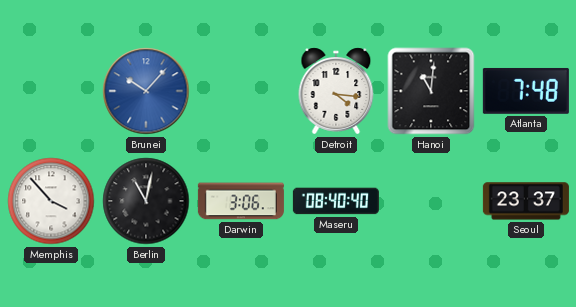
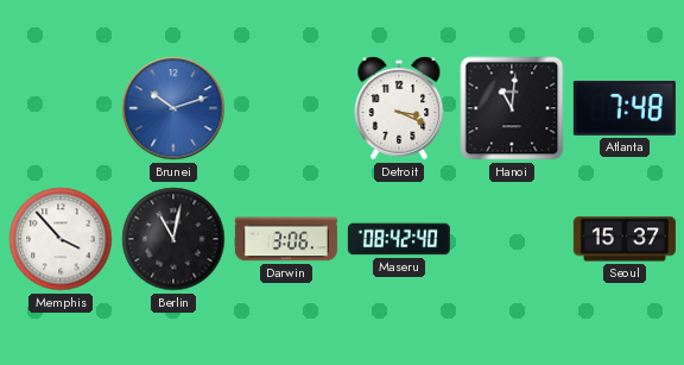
Brunei: 10:07 -> 10:12
Detroit: 4:16 -> 3:19
Maseru: 08:40 -> 08:42
Seoul: 23:37 -> 15:37
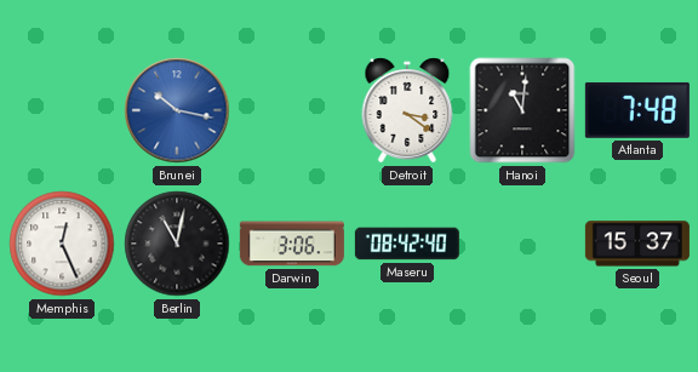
Brunei: 10:12 -> 10:17
Detroit: 3:19 -> 3:21
Memphis: 3:53 -> 12:26
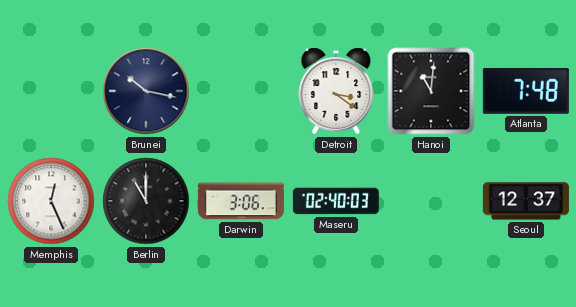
Brunei dial: blue -> navy
Berlin: 11:02 -> 11:00
Maseru: 08:42 -> 02:40
Seoul: 15:37 -> 12:37
